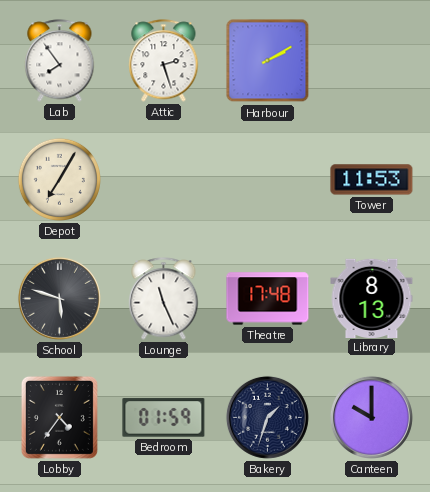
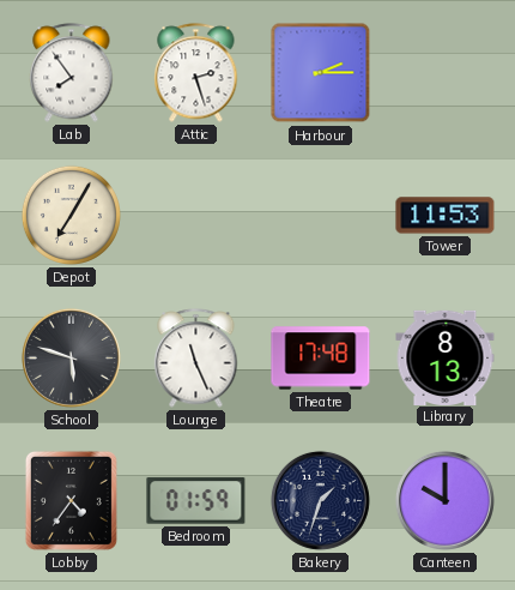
Harbour: 2:10 -> 2:15
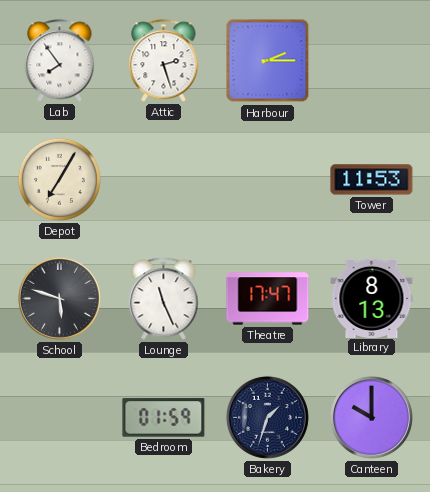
Theatre: 17:48 -> 17:47
Lobby: 4:36 -> none
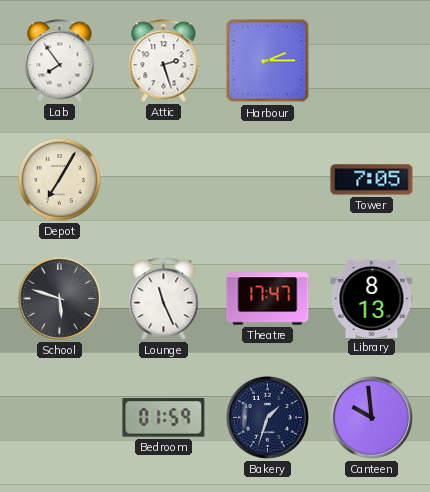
Tower: 11:53 -> 7:05
Canteen: 10:00 -> 9:59
